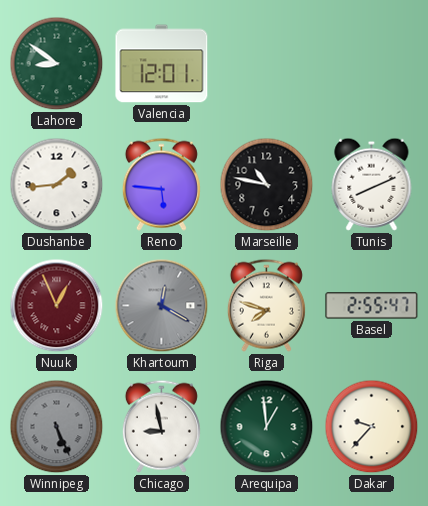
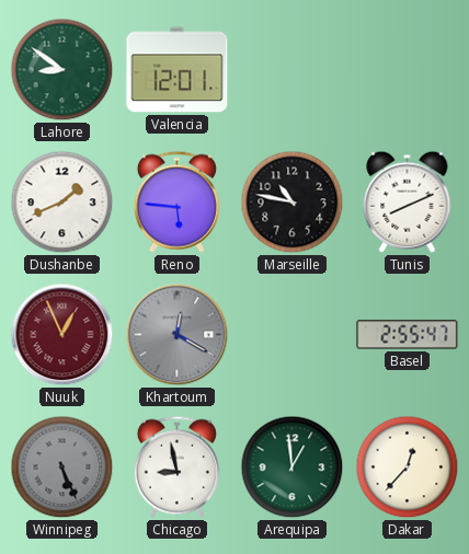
Dushanbe: 1:44 -> 1:41
Riga: 7:48 -> none
Dakar: 9:37 -> 12:37
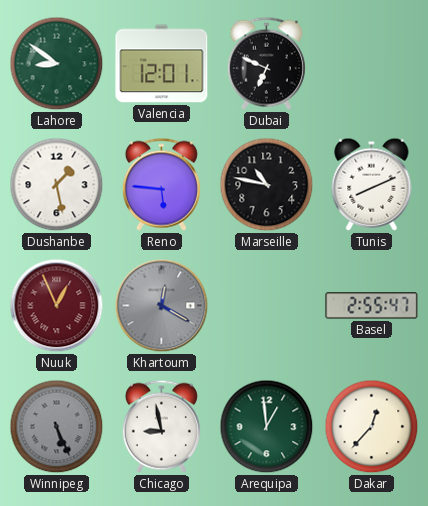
Dubai: none -> 6:49
Dushanbe: 1:41 -> 1:28
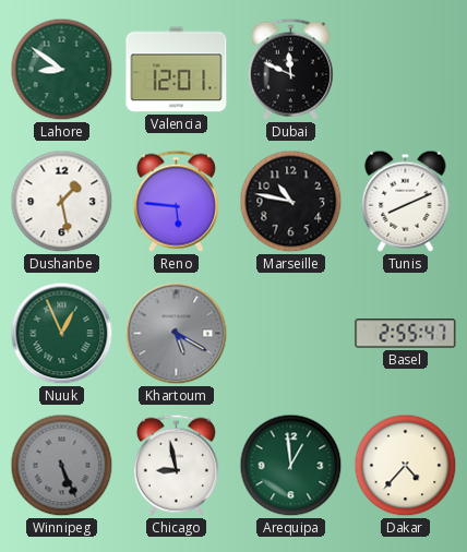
Dubai: 6:49 -> 11:49
Nuuk dial: burgundy -> green
Khartoum: 12:20 -> 5:20
Dakar: 12:37 -> 4:37
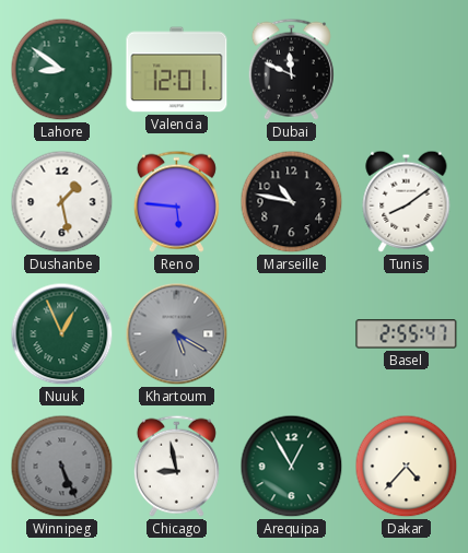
Tunis: 8:11 -> 8:09
Arequipa: 12:59 -> 12:55
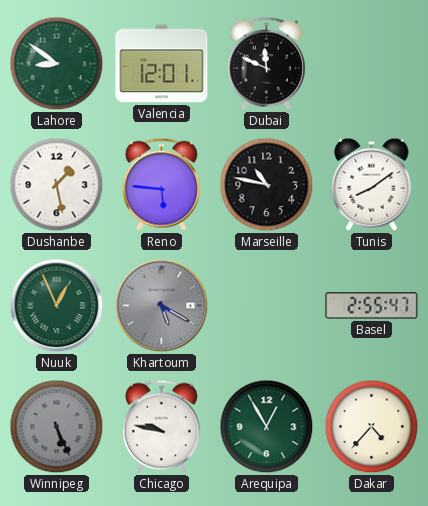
Chicago: 8:58 -> 9:47
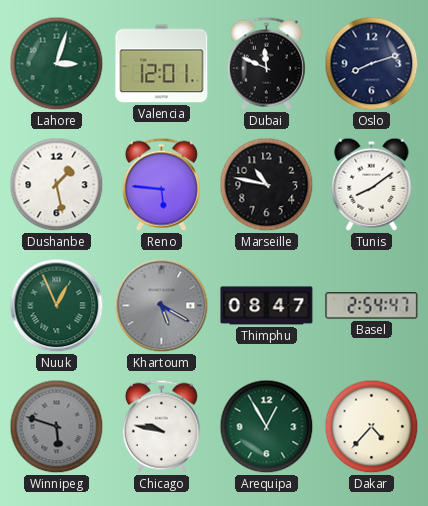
Lahore: 8:51 -> 3:03
Oslo: none -> 8:12
Thimphu: none -> 08:47
Basel: 2:55 -> 2:54
Winnipeg: 5:26 -> 5:48
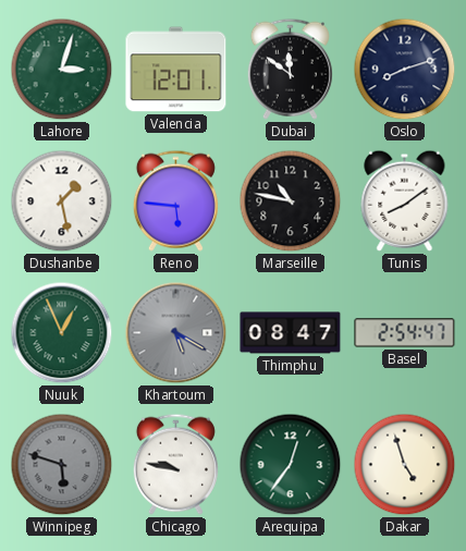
Dubai: 11:49 -> 11:51
Arequipa: 12:55 -> 12:36
Dakar: 4:37 -> 4:57
